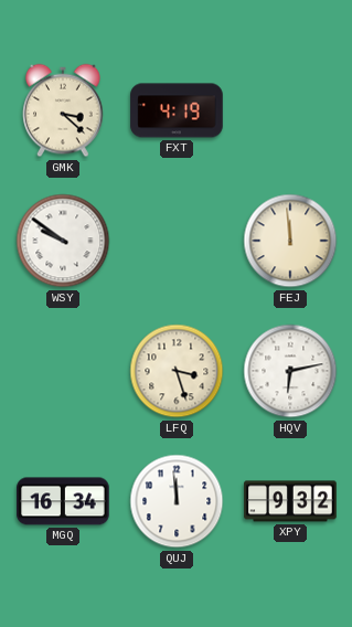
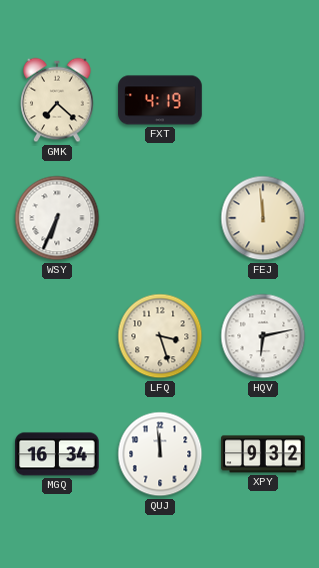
GMK: 3:22 -> 7:22
WSY: 9:51 -> 6:34
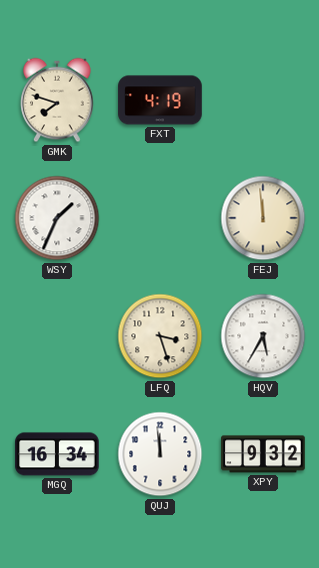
GMK: 7:22 -> 7:48
WSY: 6:34 -> 1:34
HQV: 6:13 -> 5:35
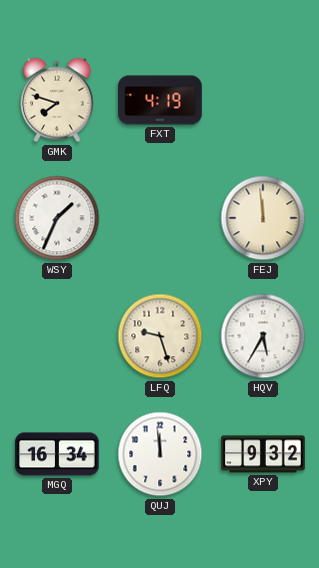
LFQ: 3:27 -> 9:27
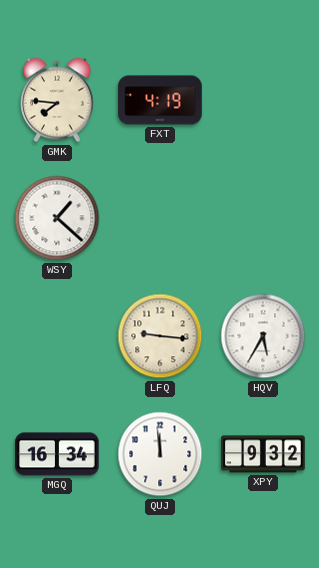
GMK: 7:48 -> 7:46
WSY: 1:34 -> 1:22
FEJ: 11:59 -> none
LFQ: 9:27 -> 9:16
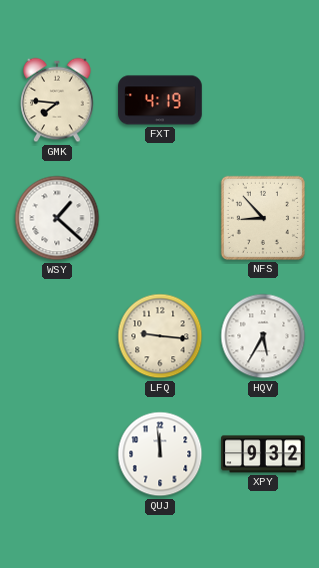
NFS: none -> 8:53
MGQ: 16:34 -> none
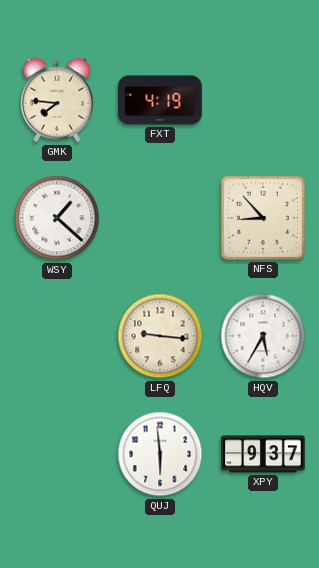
QUJ: 11:59 -> 5:59
XPY: 9:32 -> 9:37
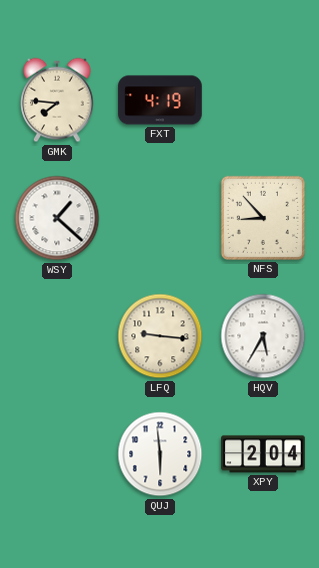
XPY: 9:37 -> 2:04
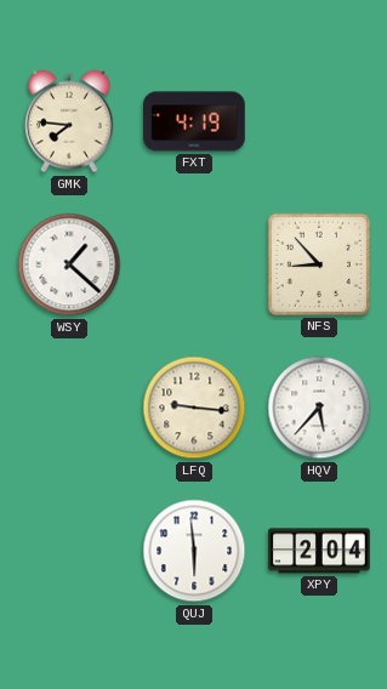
HQV: 5:35 -> 5:37
